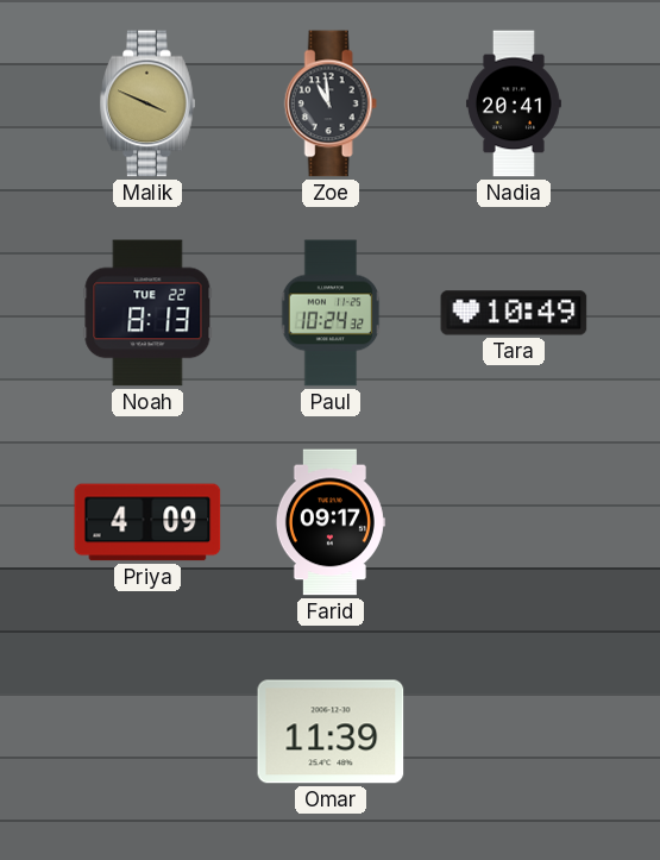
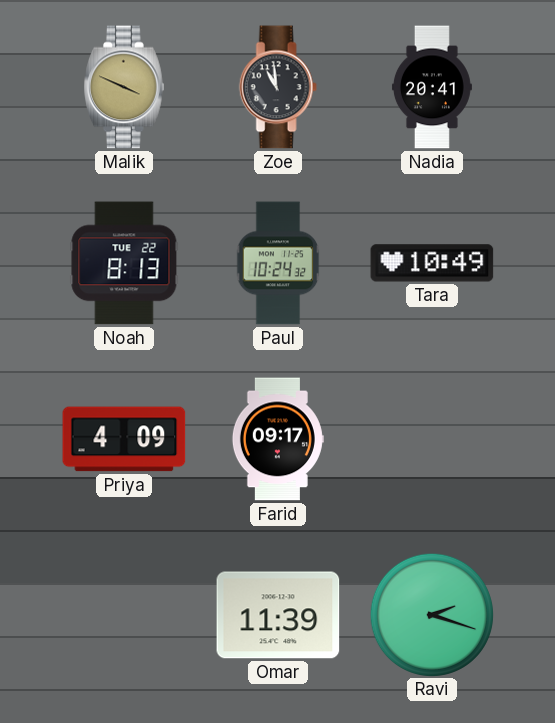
Ravi: none -> 2:18
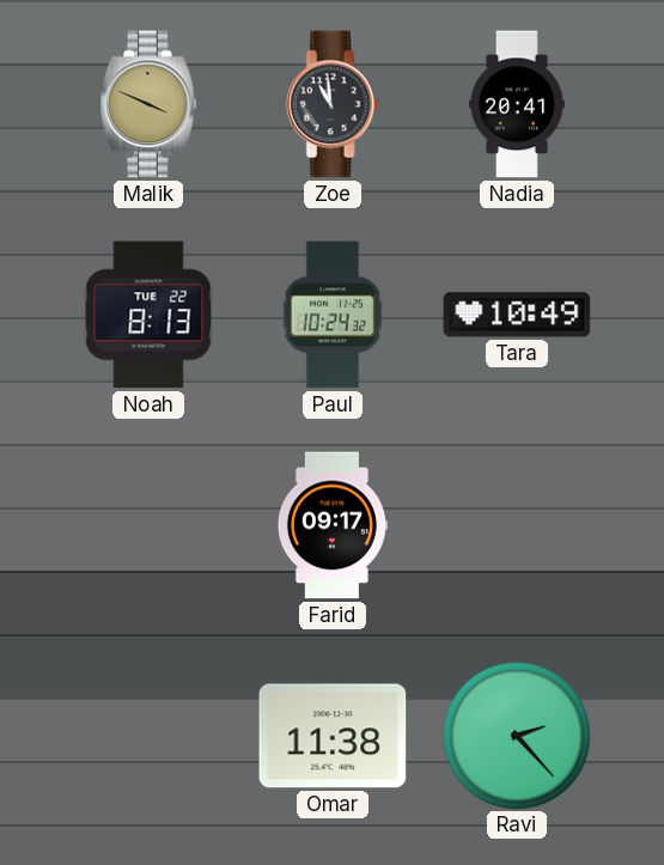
Priya: 4:09 -> none
Omar: 11:39 -> 11:38
Ravi: 2:18 -> 2:23
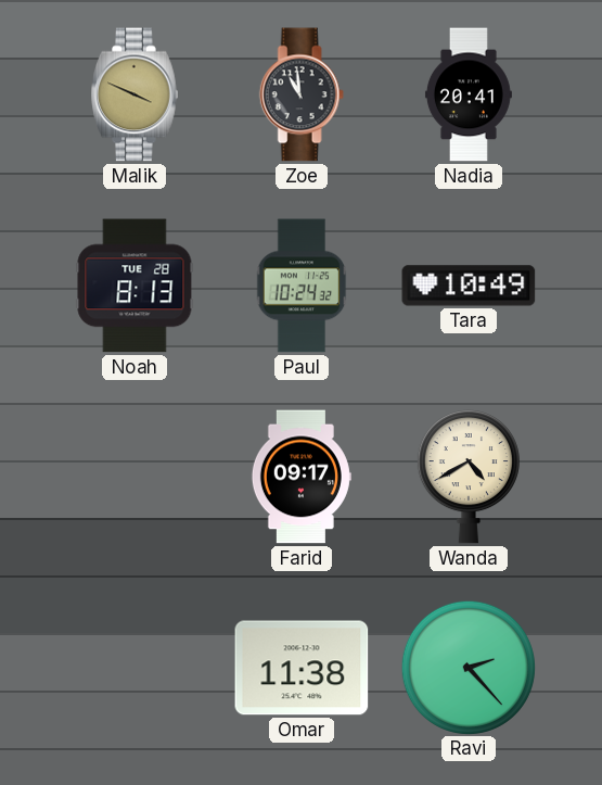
Noah date: TUE 22 -> TUE 28
Wanda: none -> 4:40
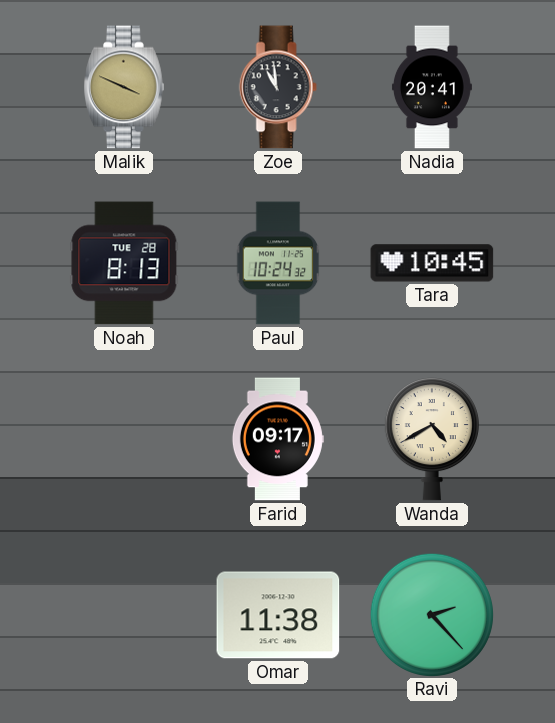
Tara: 10:49 -> 10:45
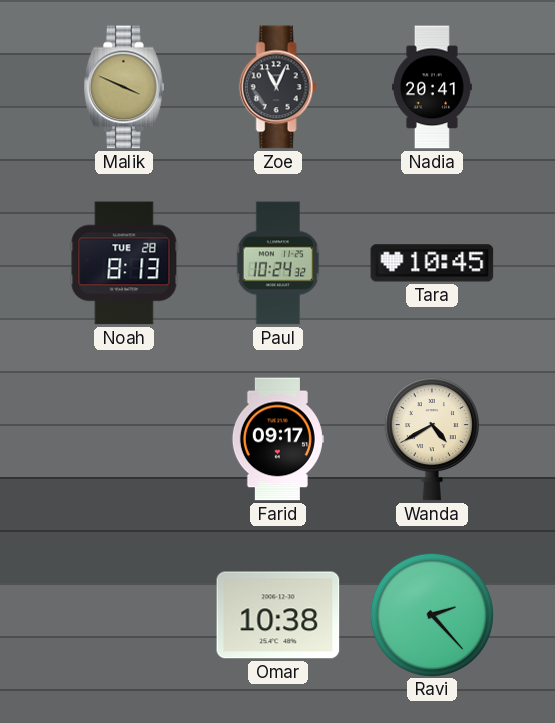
Zoe: 10:59 -> 11:04
Omar: 11:38 -> 10:38
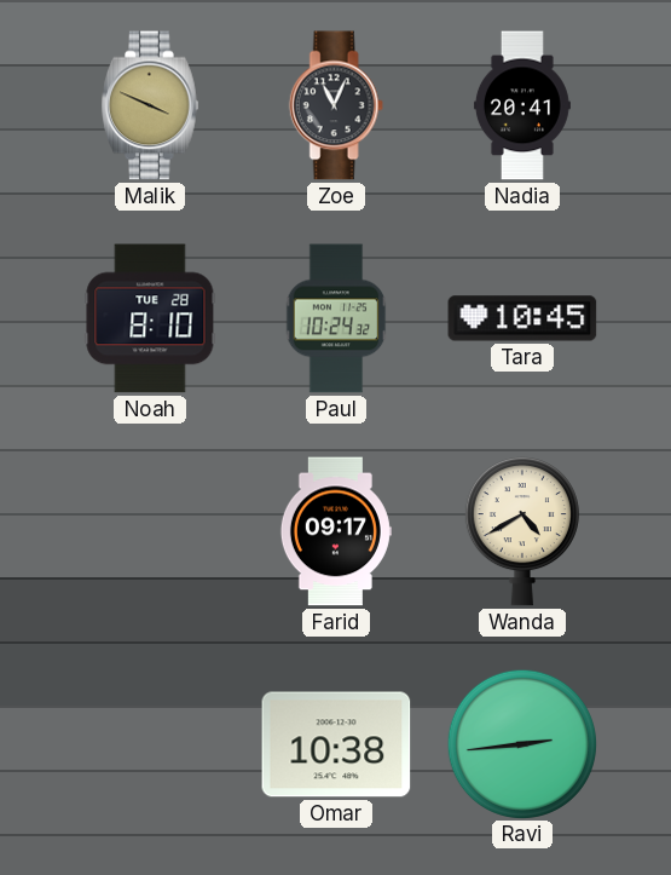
Noah: 8:13 -> 8:10
Ravi: 2:23 -> 2:44
